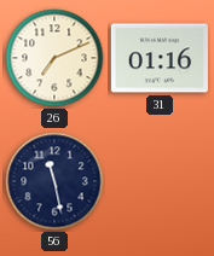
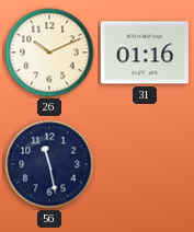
26: 7:11 -> 10:11
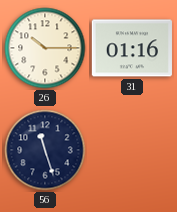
26: 10:11 -> 10:15
56: 11:28 -> 11:27
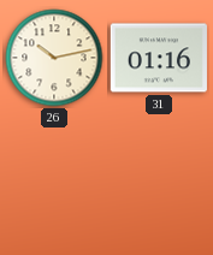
26: 10:15 -> 10:13
56: 11:27 -> none
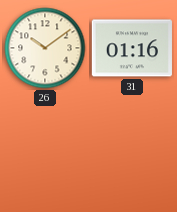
26: 10:13 -> 10:09
